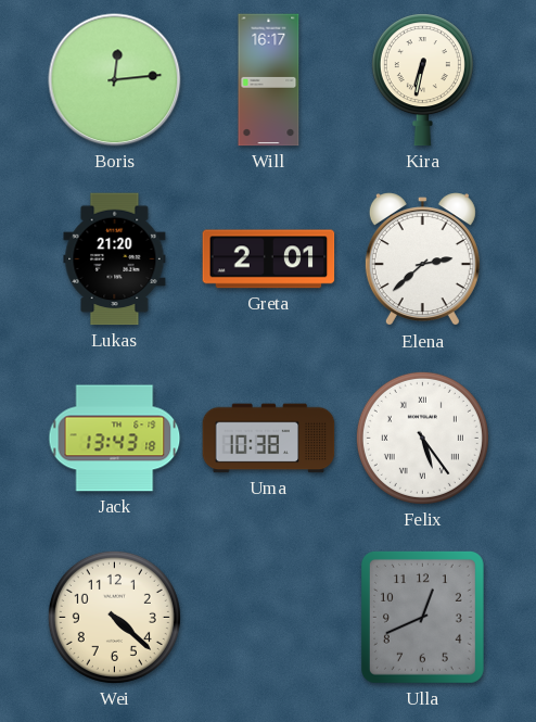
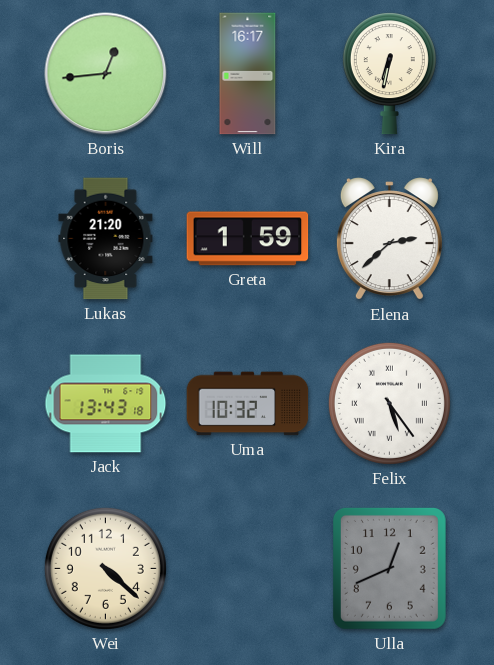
Boris: 12:14 -> 12:44
Greta: 2:01 -> 1:59
Uma: 10:38 -> 10:32
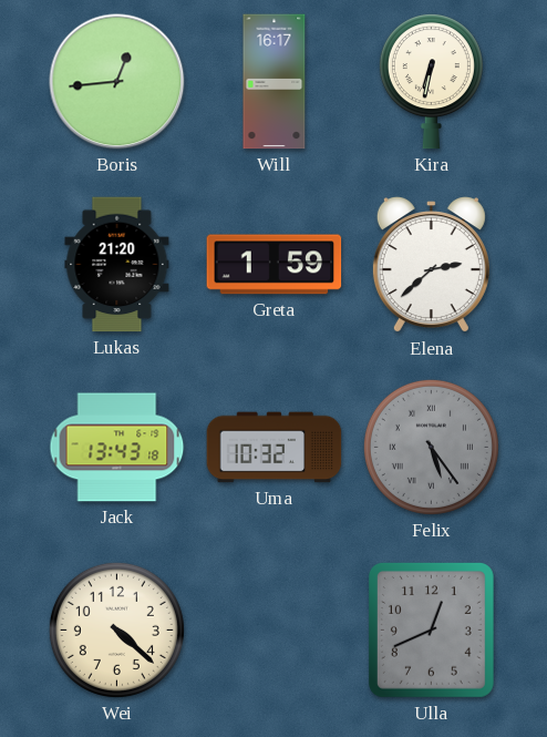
Felix dial: white -> grey
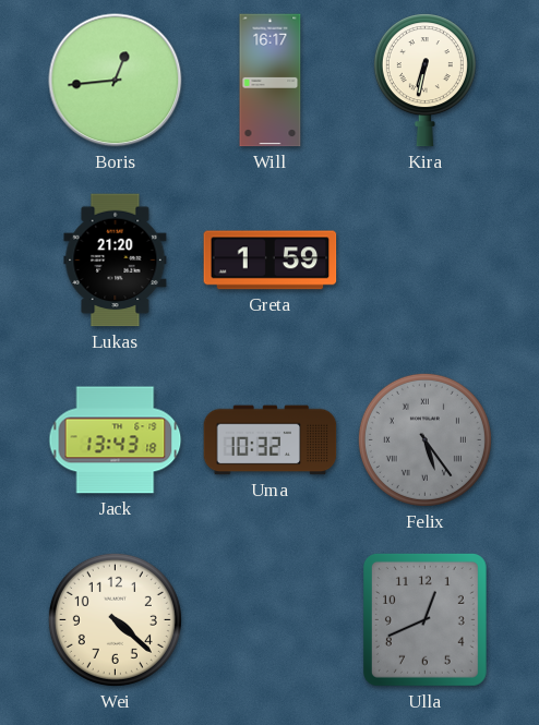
Elena: 2:38 -> none
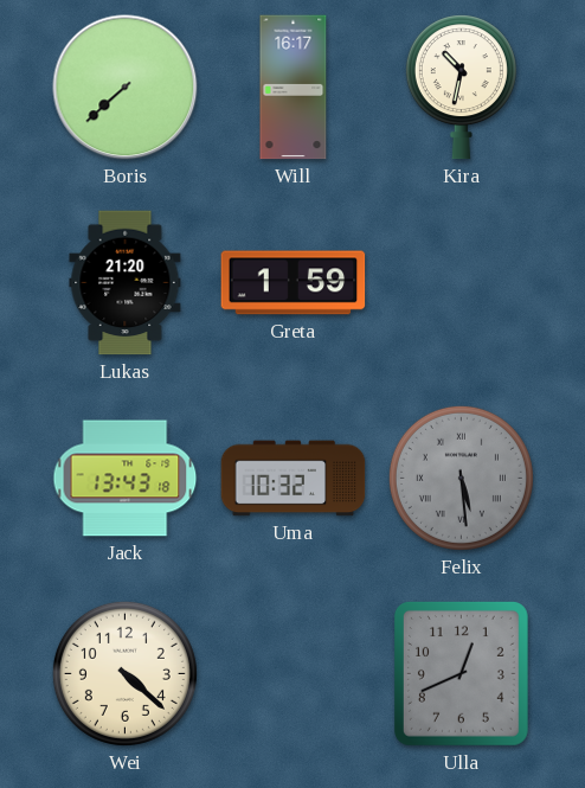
Boris: 12:44 -> 7:38
Kira: 6:32 -> 10:32
Felix: 5:24 -> 5:29
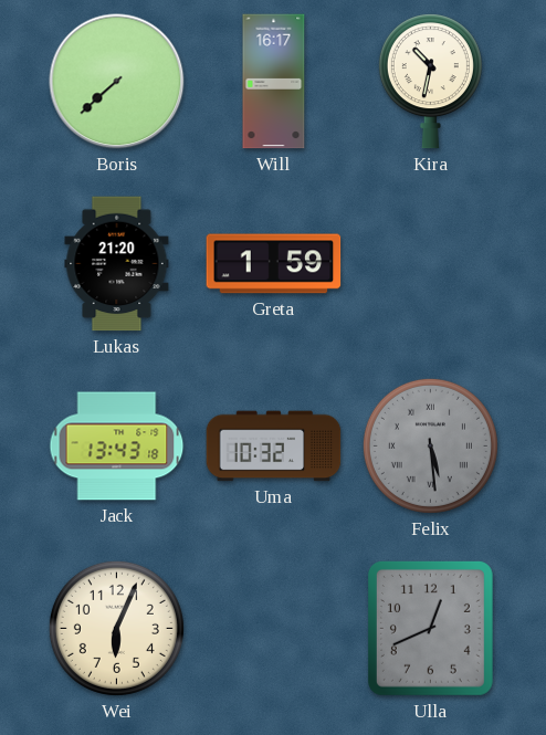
Wei: 4:22 -> 6:04
